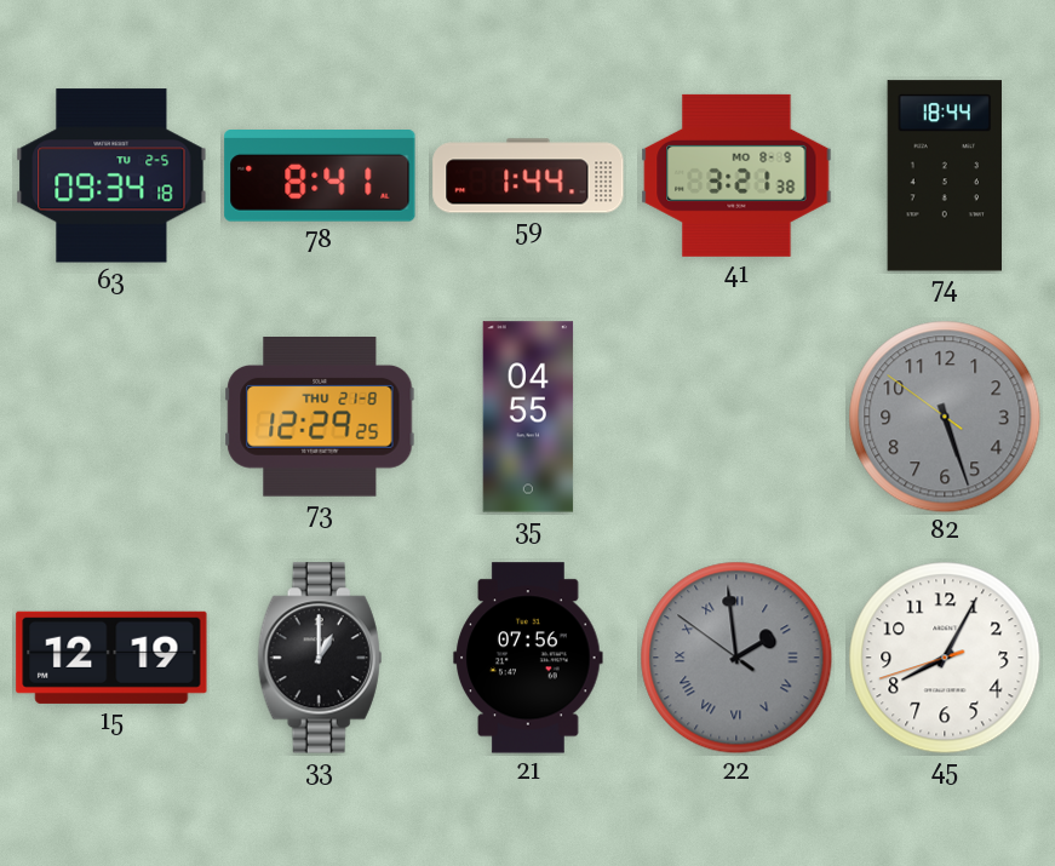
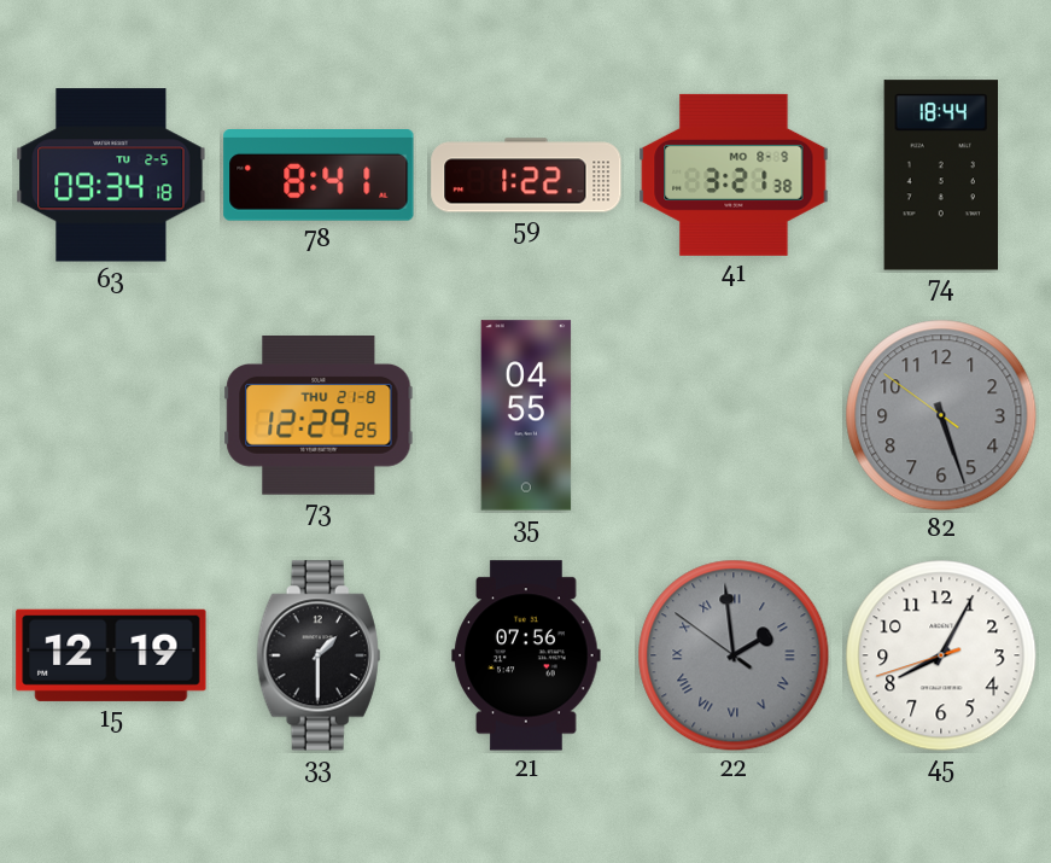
59: 1:44 -> 1:22
33: 1:00 -> 1:30
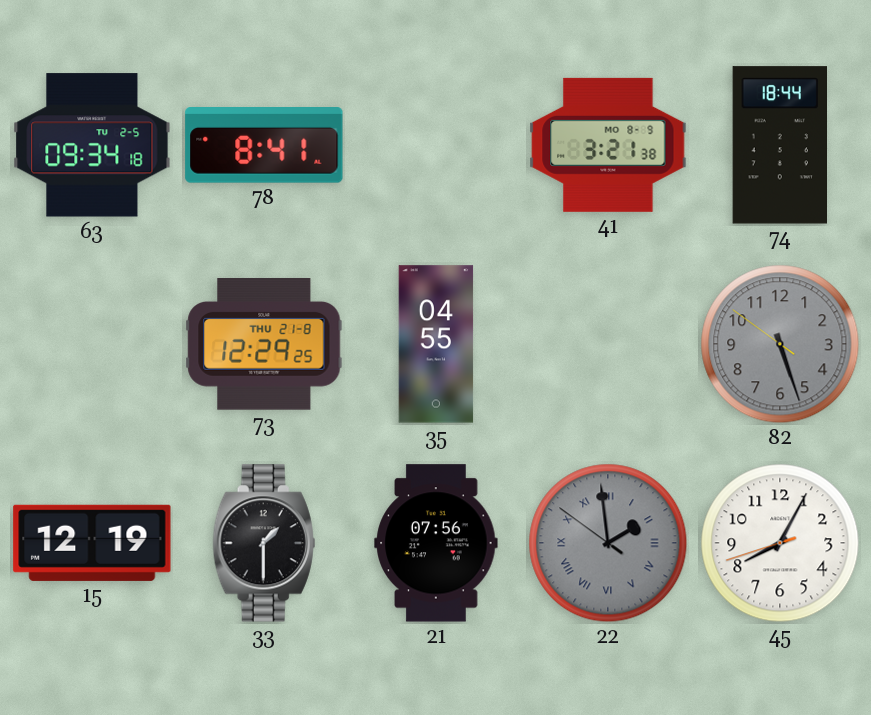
59: 1:22 -> none
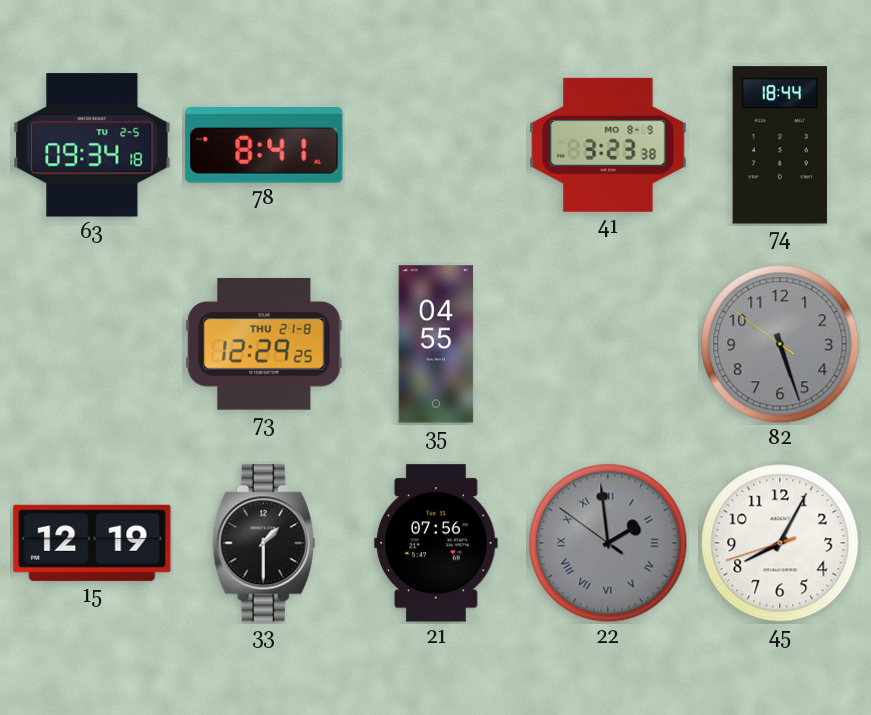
41: 3:21 -> 3:23
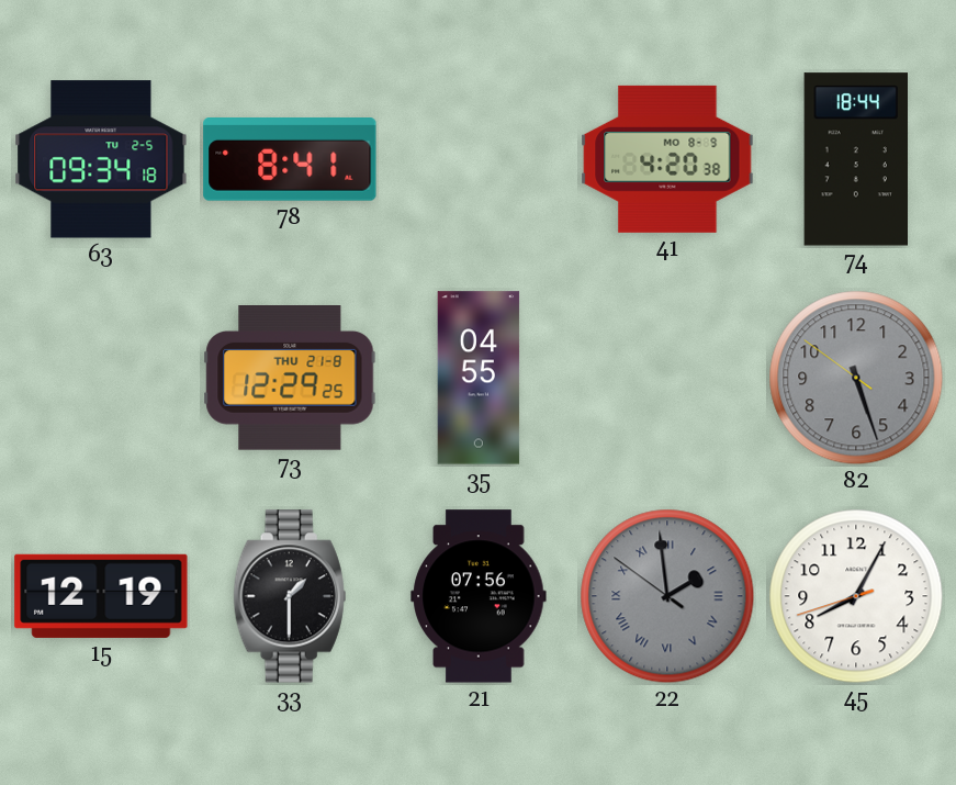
41: 3:23 -> 4:20
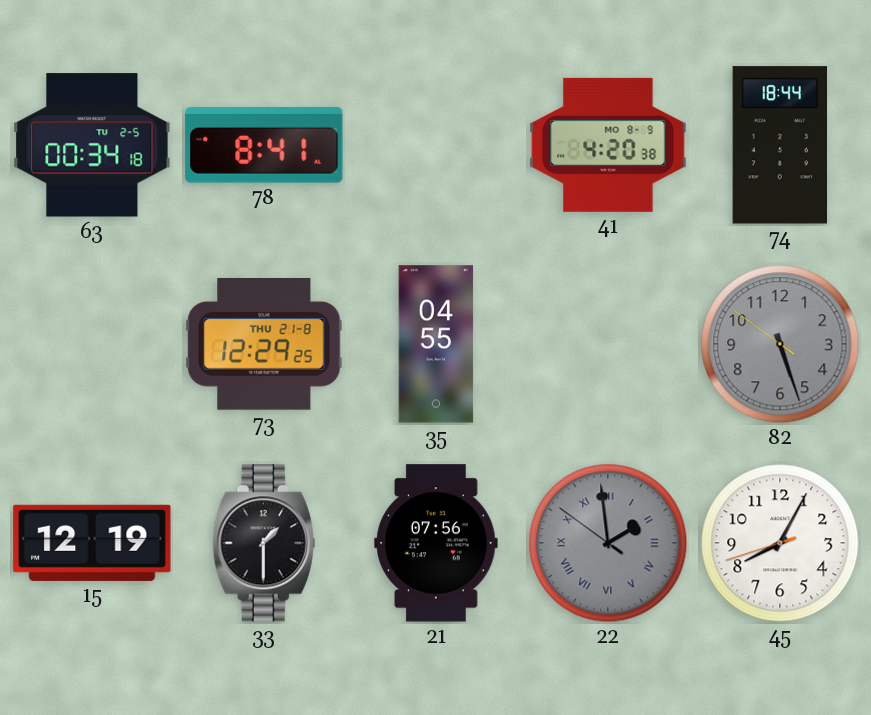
63: 09:34 -> 00:34
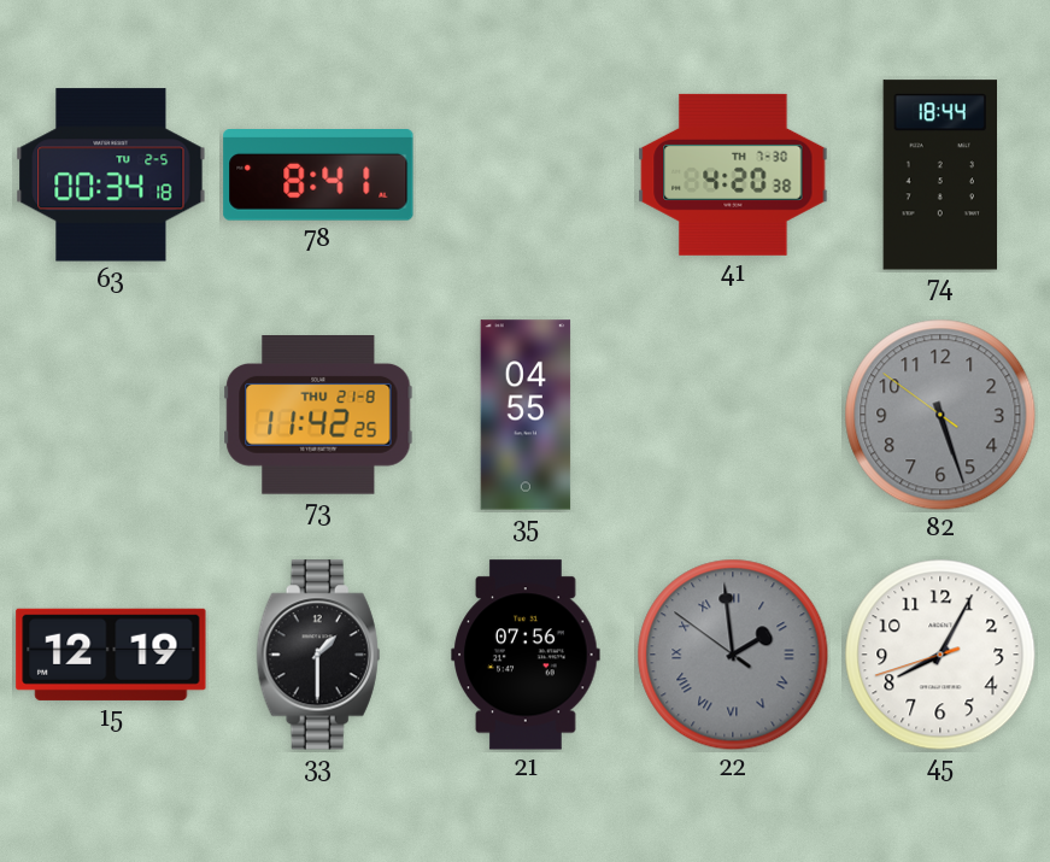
41 date: MO 8-9 -> TH 7-30
73: 12:29 -> 11:42
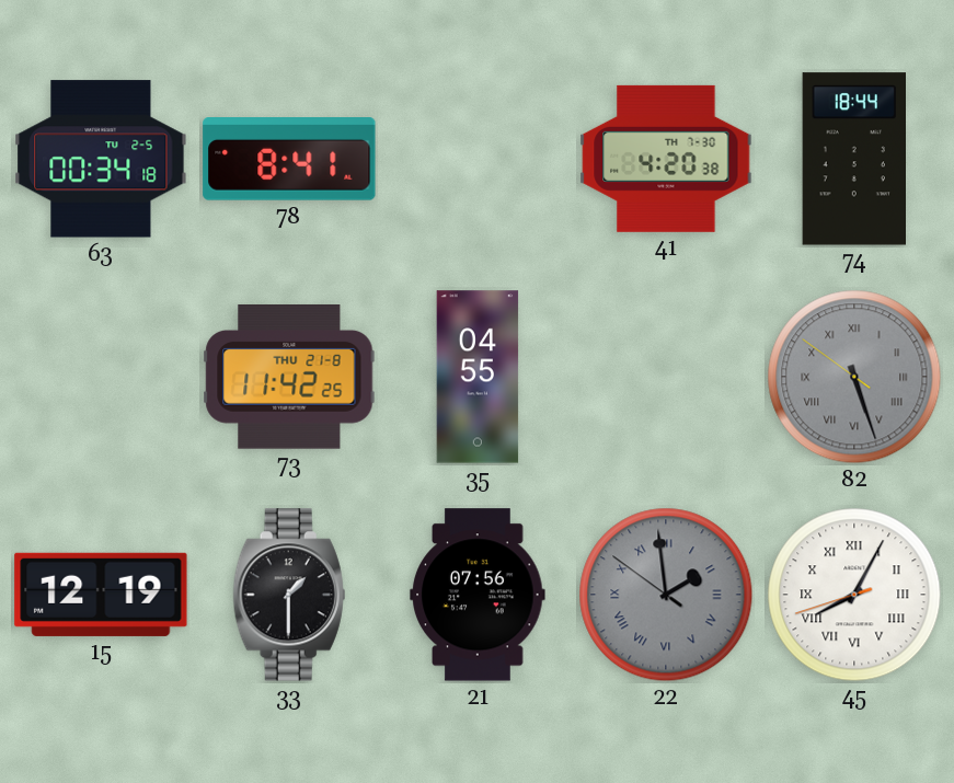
82 numerals: Arabic -> Roman
45 numerals: Arabic -> Roman
